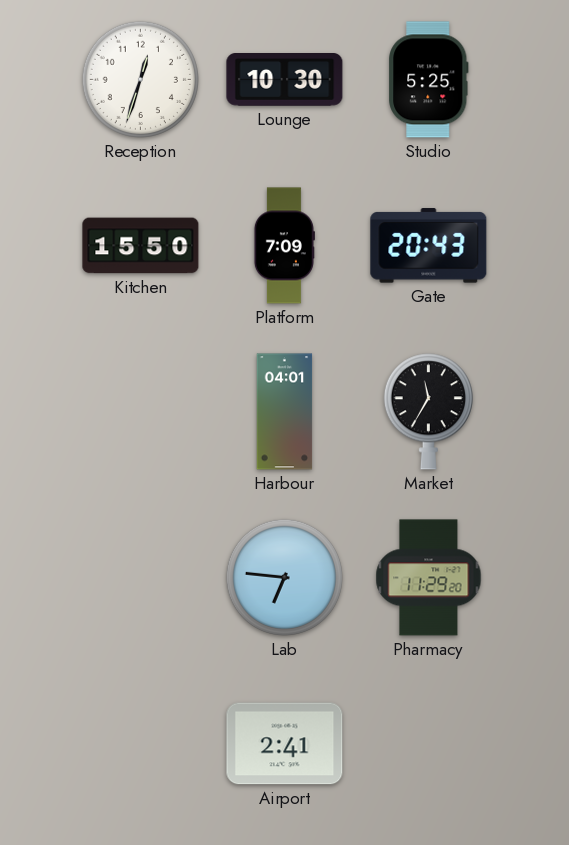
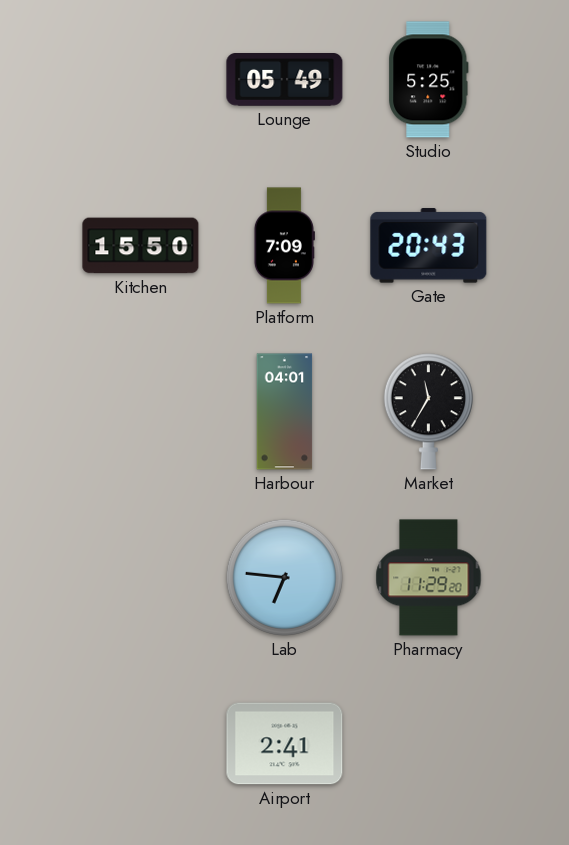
Reception: 12:33 -> none
Lounge: 10:30 -> 05:49
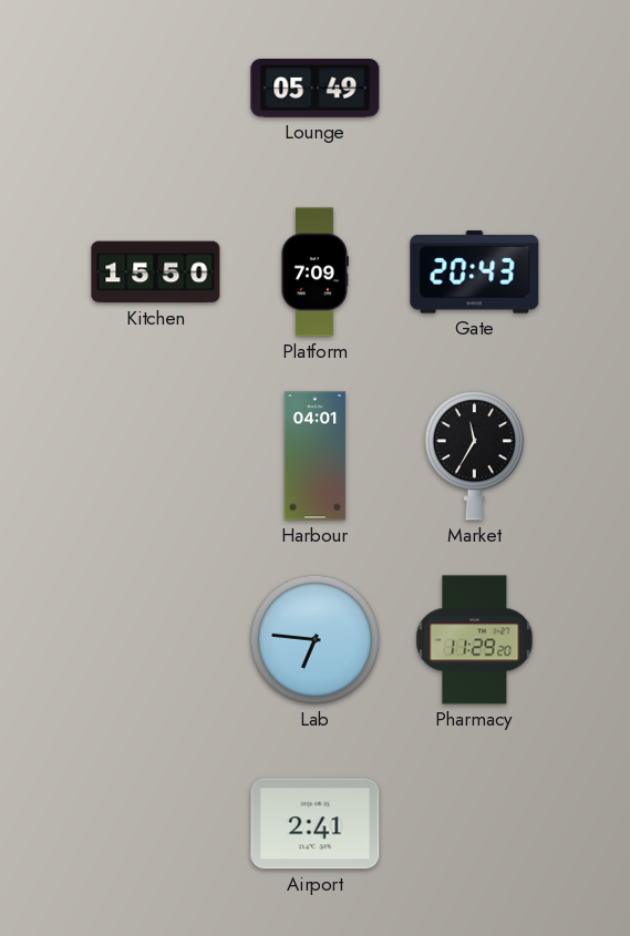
Studio: 5:25 -> none
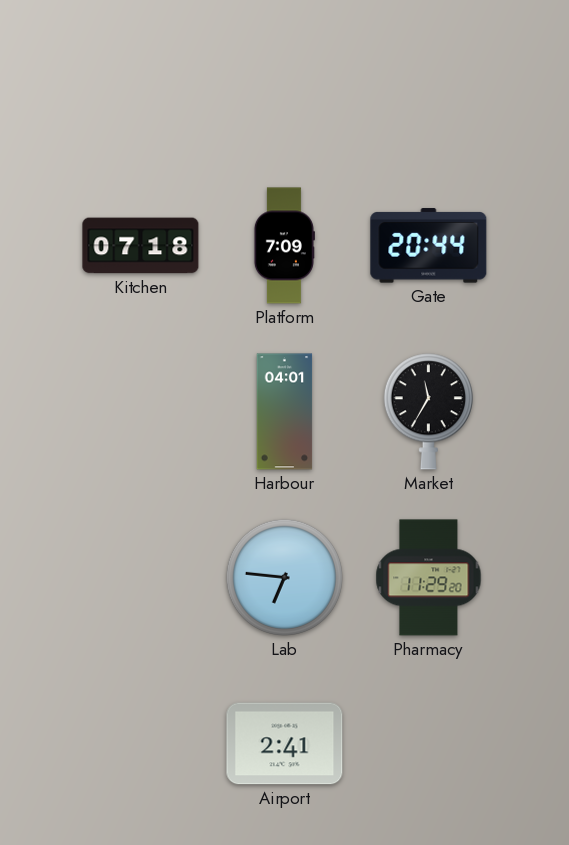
Lounge: 05:49 -> none
Kitchen: 15:50 -> 07:18
Gate: 20:43 -> 20:44
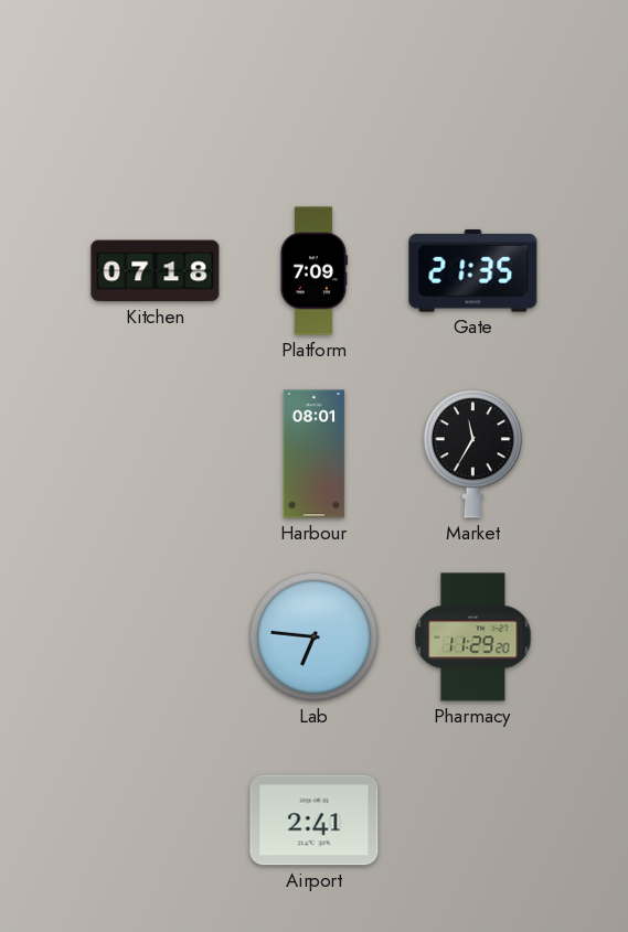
Gate: 20:44 -> 21:35
Harbour: 04:01 -> 08:01
